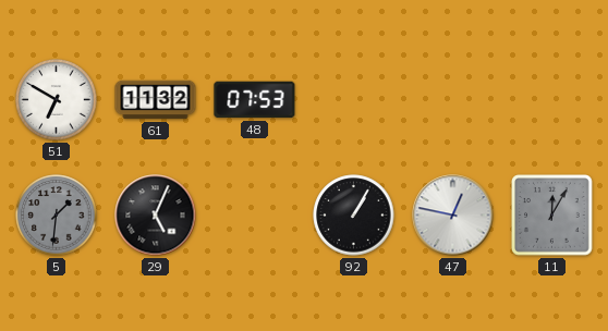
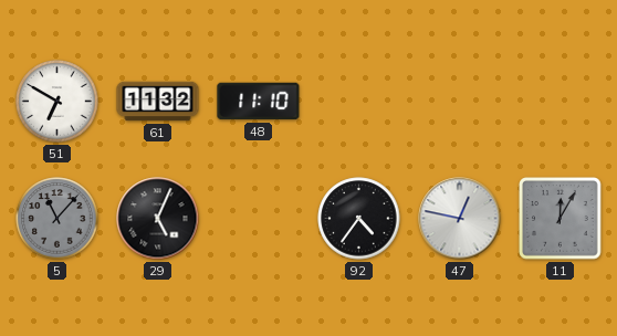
48: 07:53 -> 11:10
5: 1:31 -> 11:07
92: 1:05 -> 4:36
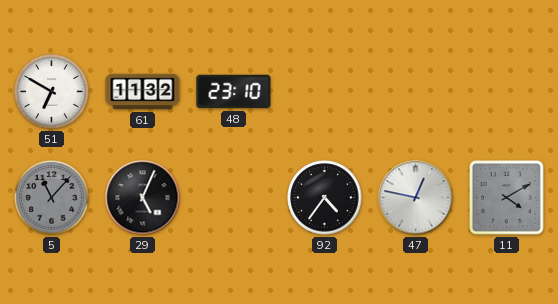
48: 11:10 -> 23:10
11: 12:05 -> 4:10
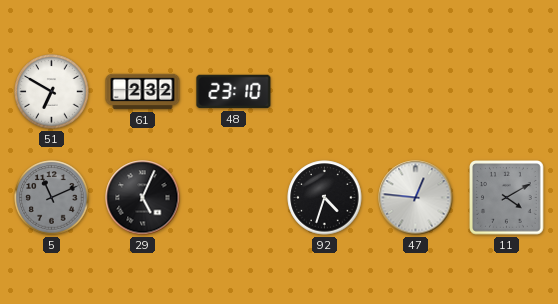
61: 11:32 -> 2:32
5: 11:07 -> 11:11
92: 4:36 -> 4:33
47: 12:47 -> 12:46
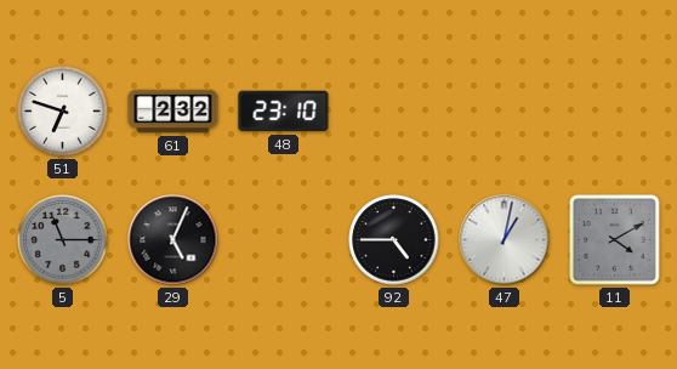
51: 6:50 -> 6:48
5: 11:11 -> 11:15
92: 4:33 -> 4:45
47: 12:46 -> 1:02
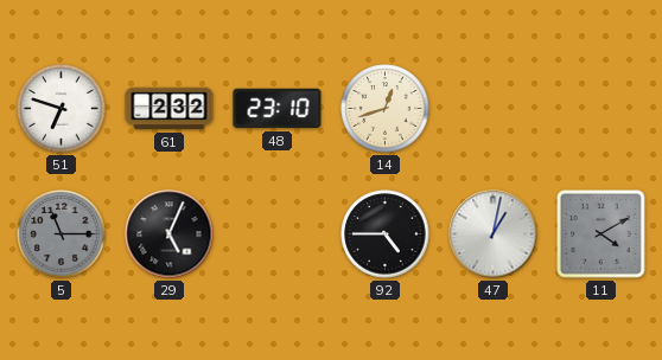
14: none -> 12:42
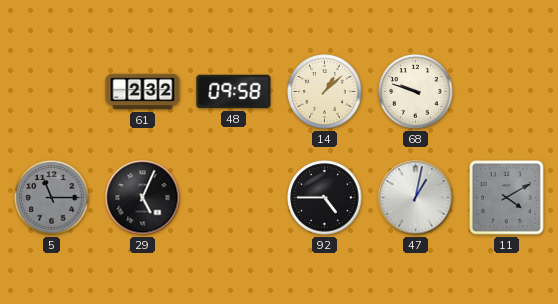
51: 6:48 -> none
48: 23:10 -> 09:58
14: 12:42 -> 1:08
68: none -> 9:48
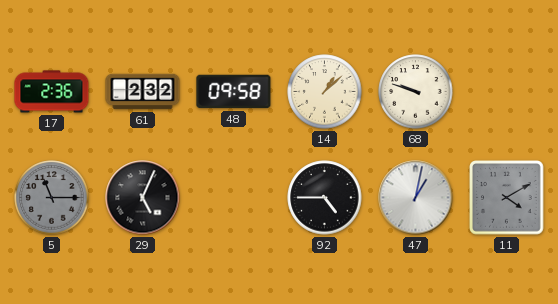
17: none -> 2:36
